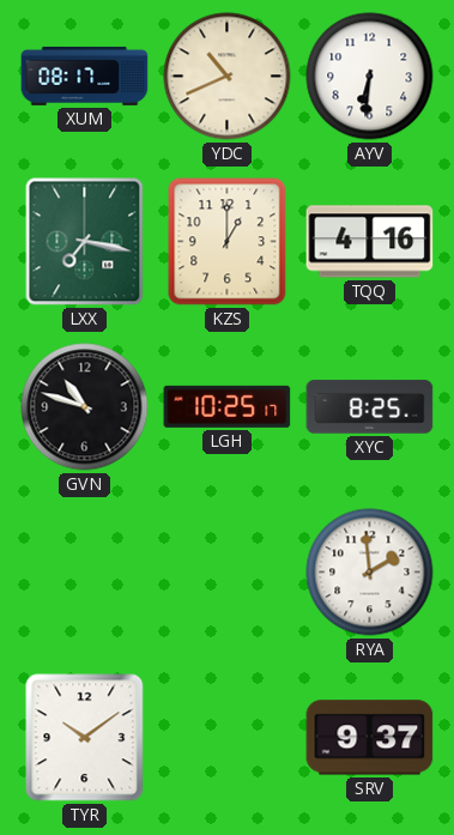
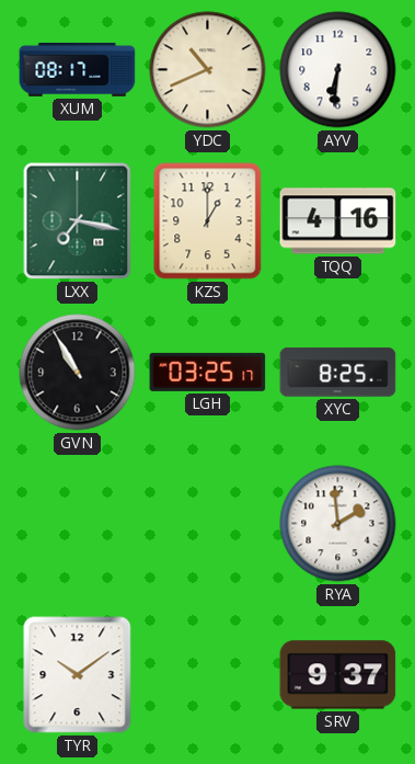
GVN: 10:48 -> 10:55
LGH: 10:25 -> 03:25
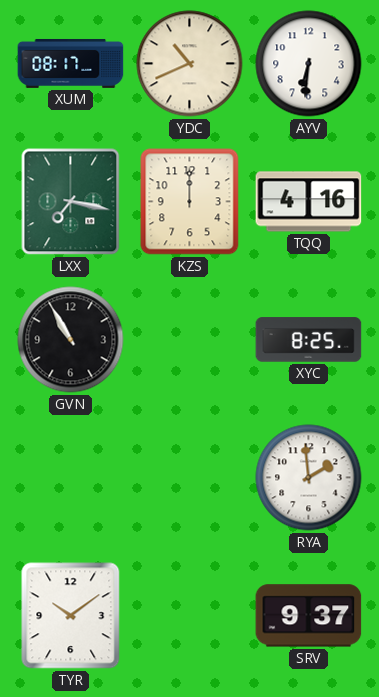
KZS: 1:00 -> 12:00
LGH: 03:25 -> none
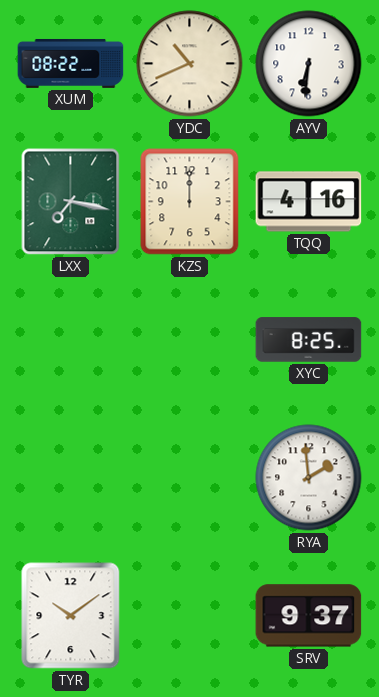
XUM: 08:17 -> 08:22
GVN: 10:55 -> none
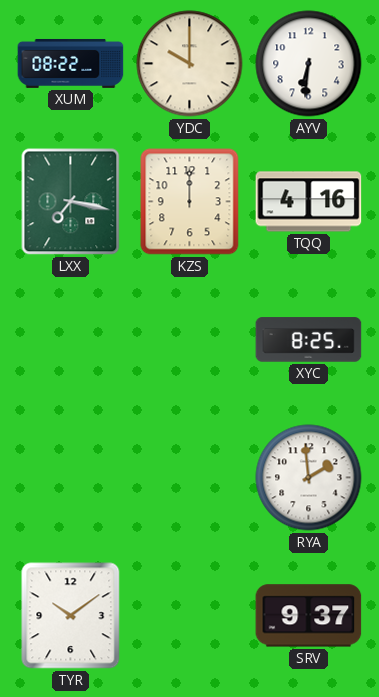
YDC: 10:41 -> 10:00
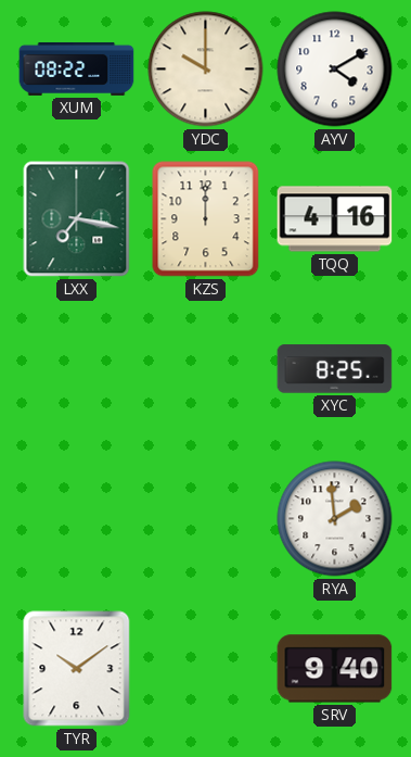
AYV: 6:31 -> 4:10
SRV: 9:37 -> 9:40
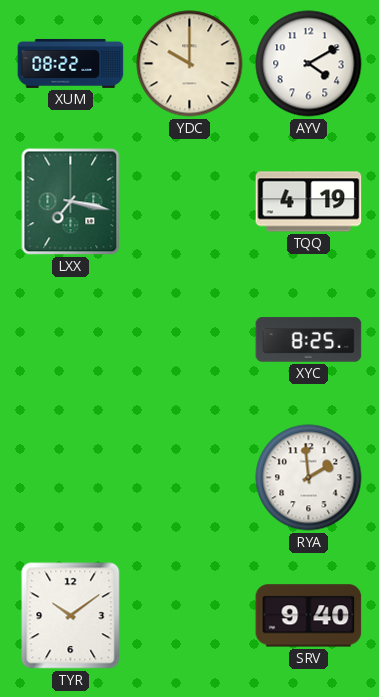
KZS: 12:00 -> none
TQQ: 4:16 -> 4:19
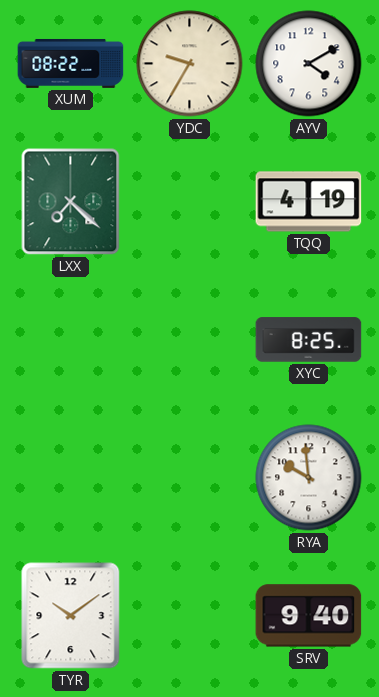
YDC: 10:00 -> 9:35
LXX: 7:17 -> 7:22
RYA: 1:59 -> 9:59
